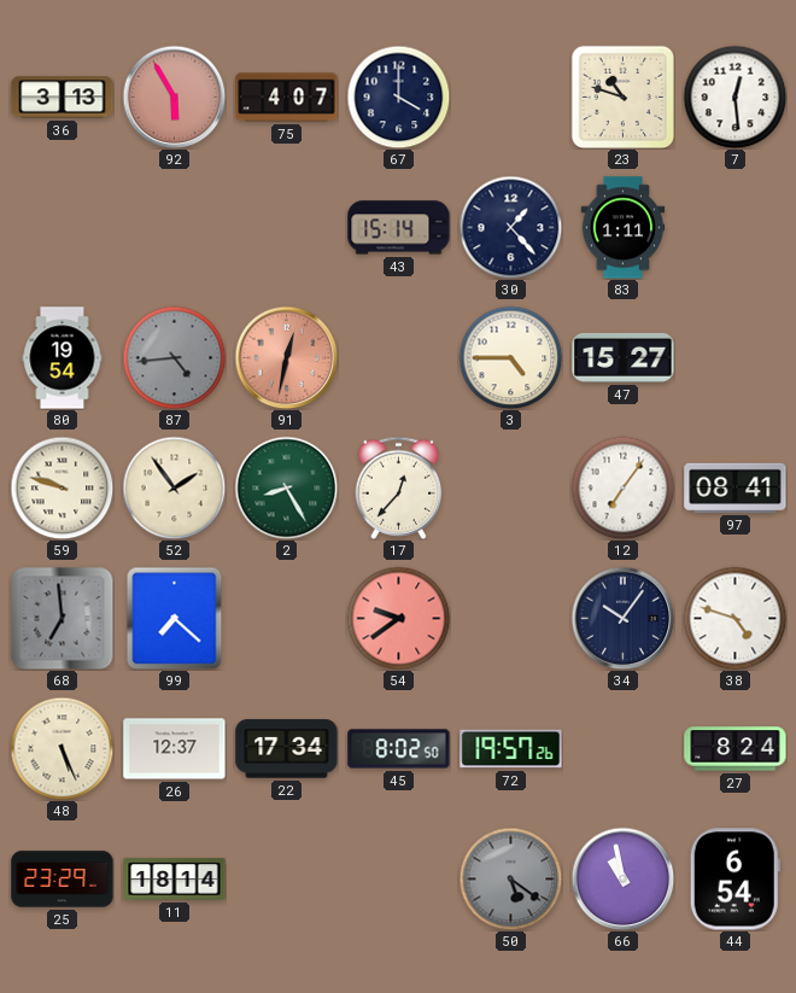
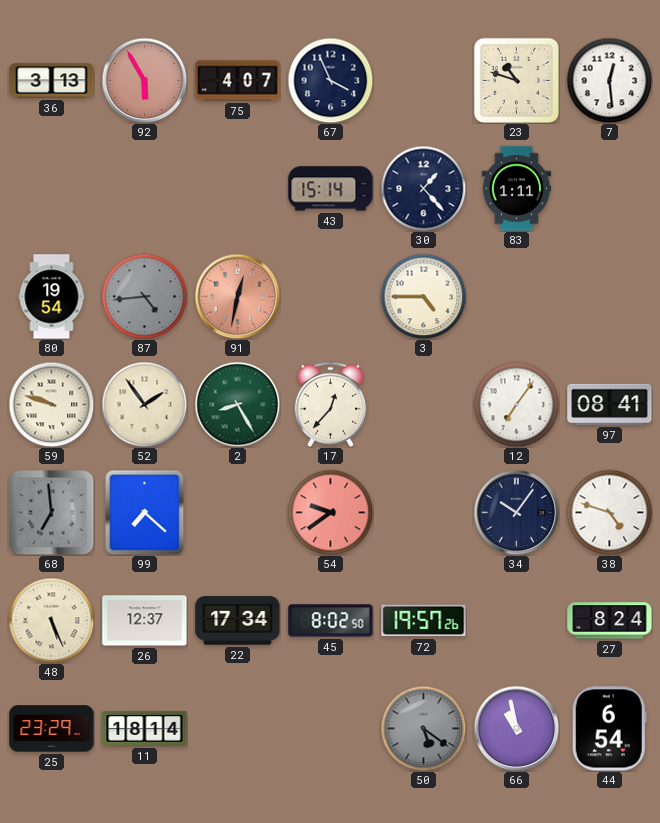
67: 4:00 -> 3:56
47: 15:27 -> none
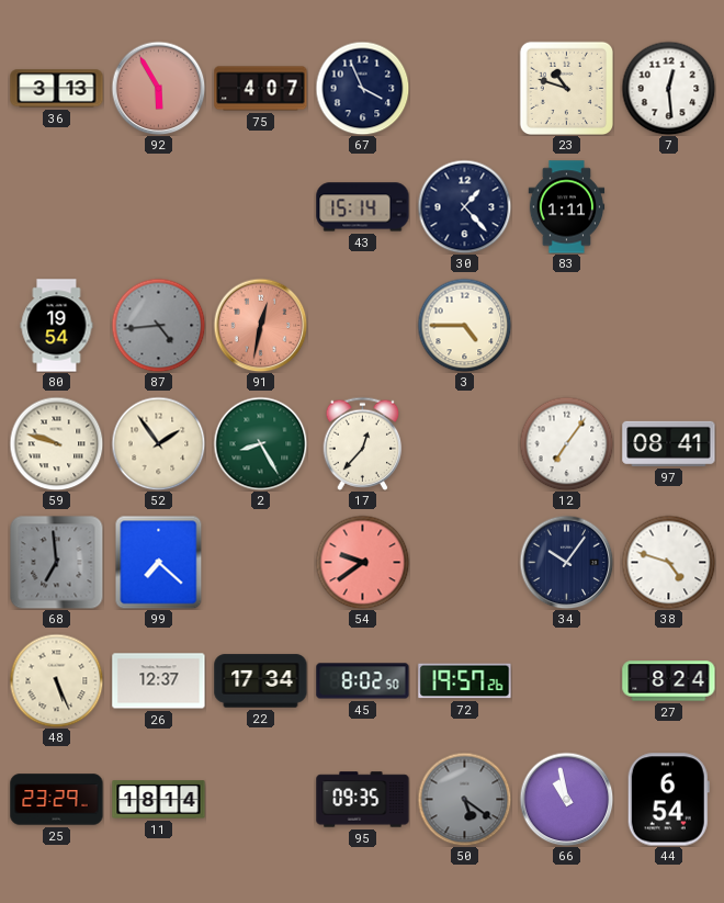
95: none -> 09:35
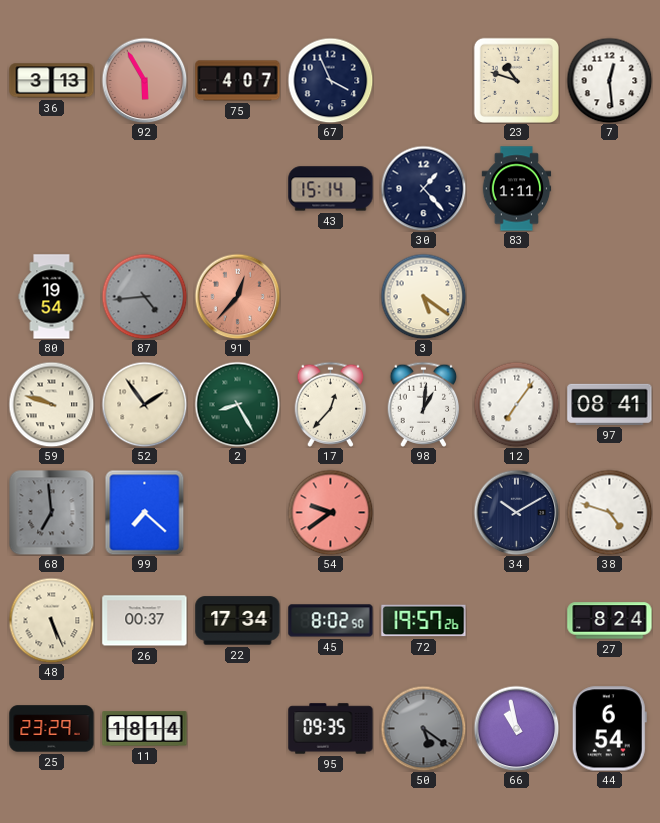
91: 12:32 -> 12:37
3: 4:45 -> 5:21
98: none -> 1:01
34: 10:06 -> 10:10
26: 12:37 -> 00:37
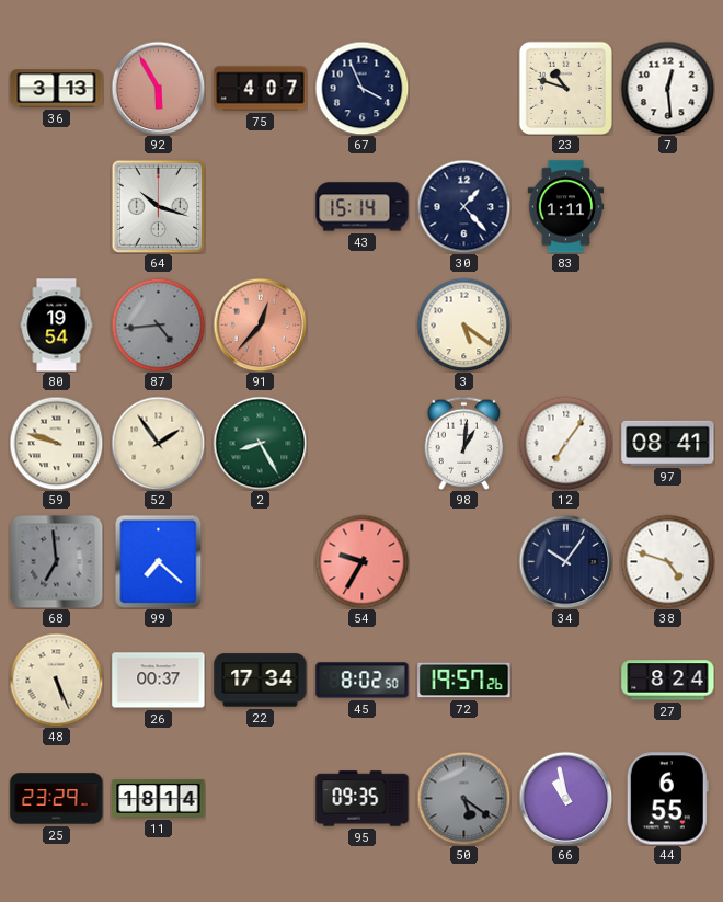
64: none -> 10:18
17: 12:37 -> none
54: 9:39 -> 9:35
34: 10:10 -> 10:06
44: 6:54 -> 6:55
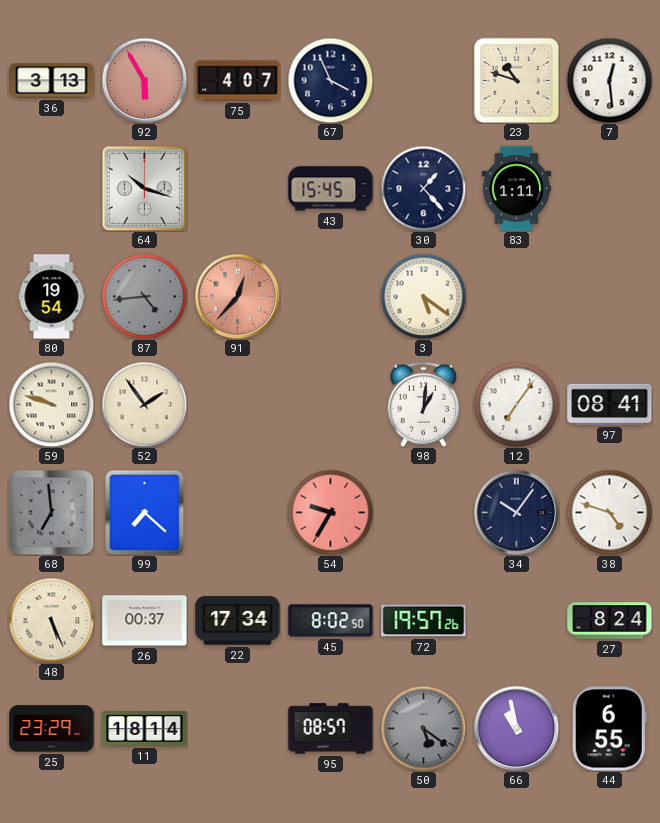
43: 15:14 -> 15:45
2: 8:25 -> none
95: 09:35 -> 08:57
